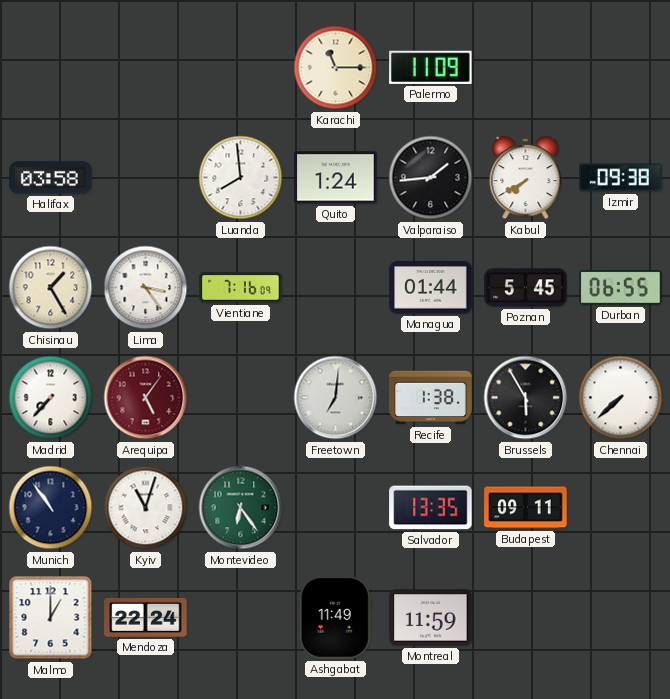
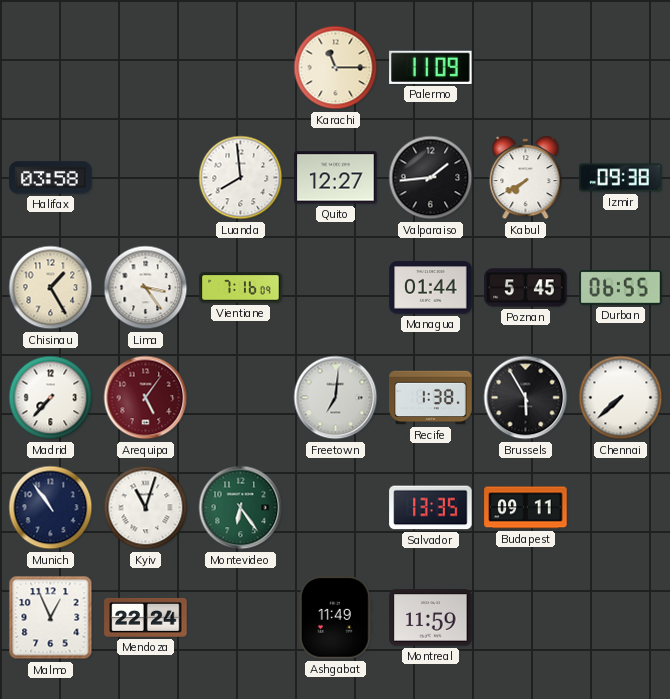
Quito: 1:24 -> 12:27
Malmo: 1:00 -> 12:56
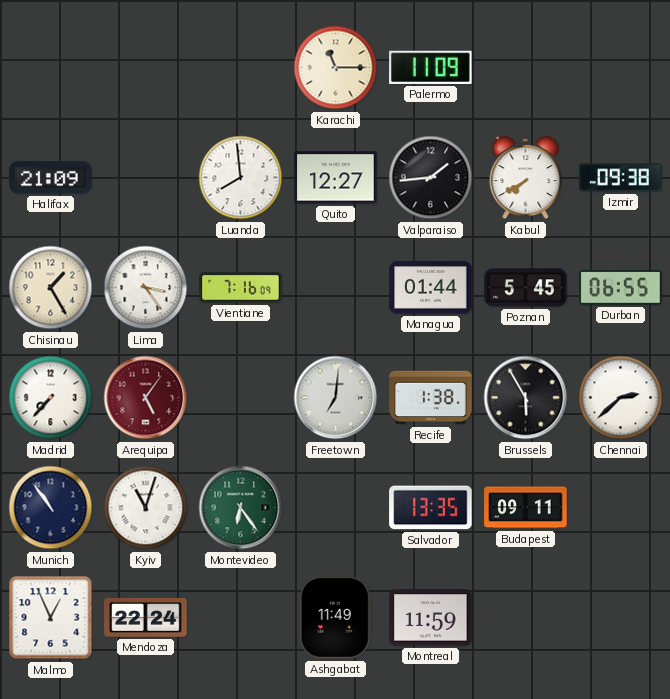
Halifax: 03:58 -> 21:09
Chennai: 7:38 -> 2:38
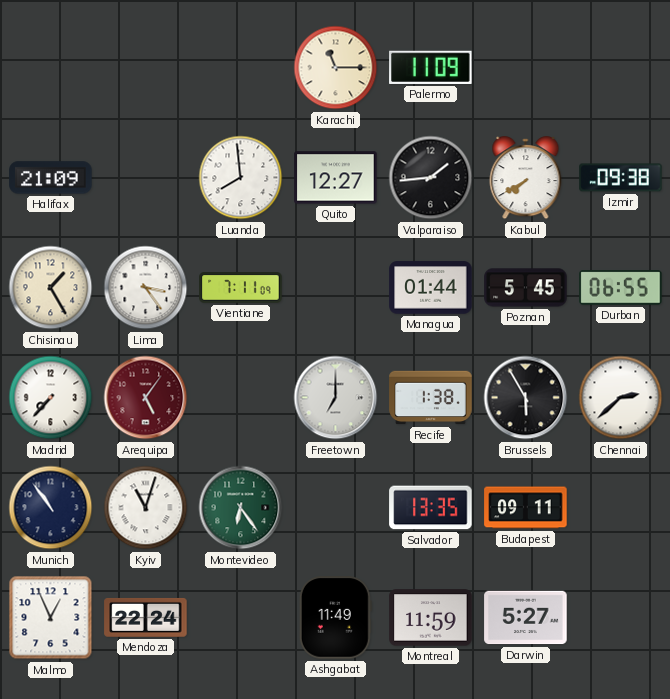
Vientiane: 7:16 -> 7:11
Freetown: 7:01 -> 7:00
Darwin: none -> 5:27
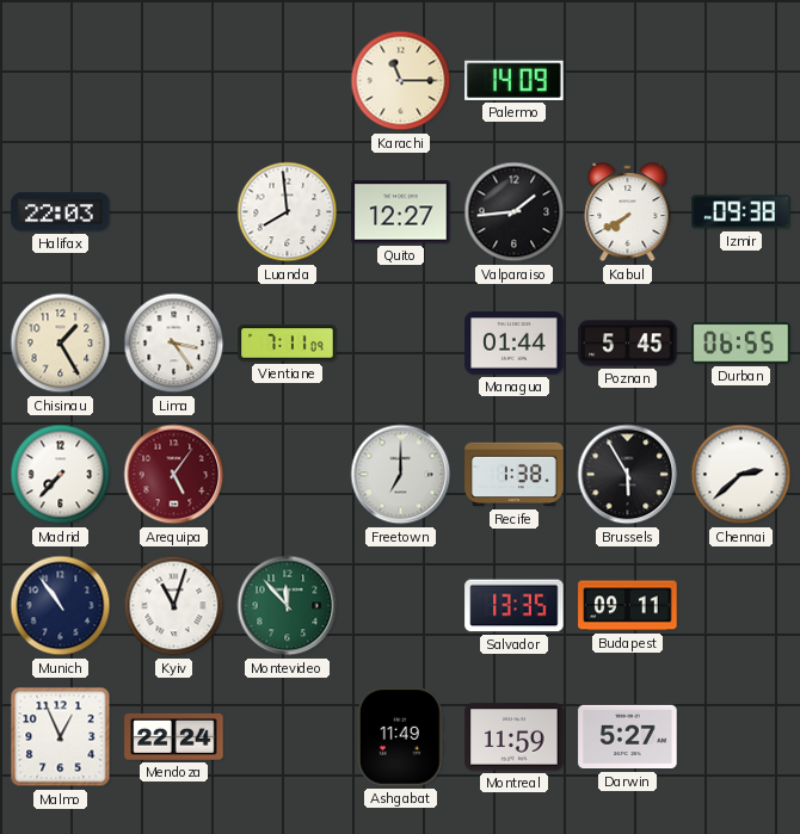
Palermo: 11:09 -> 14:09
Halifax: 21:09 -> 22:03
Montevideo: 6:24 -> 11:53
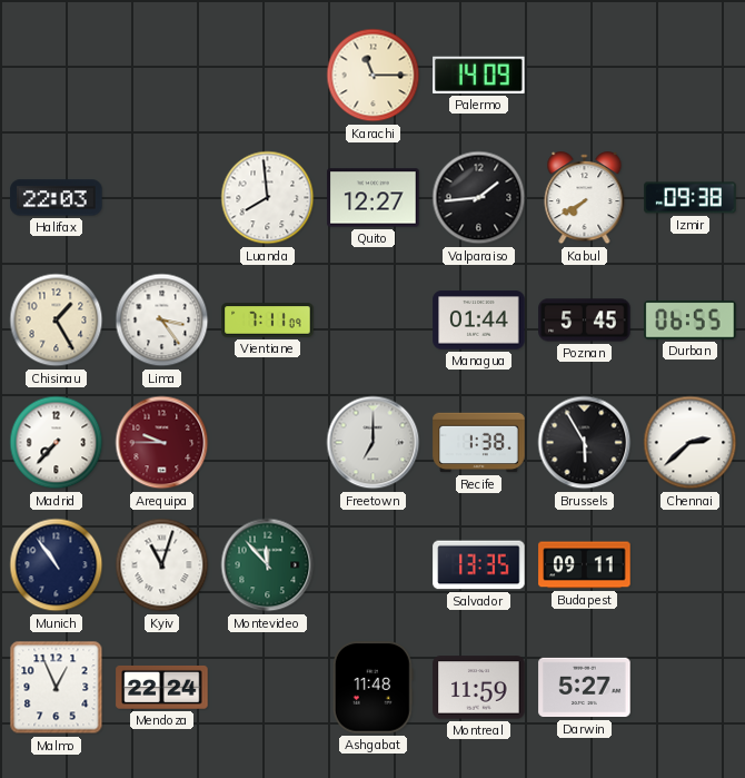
Arequipa: 5:06 -> 9:45
Ashgabat: 11:49 -> 11:48
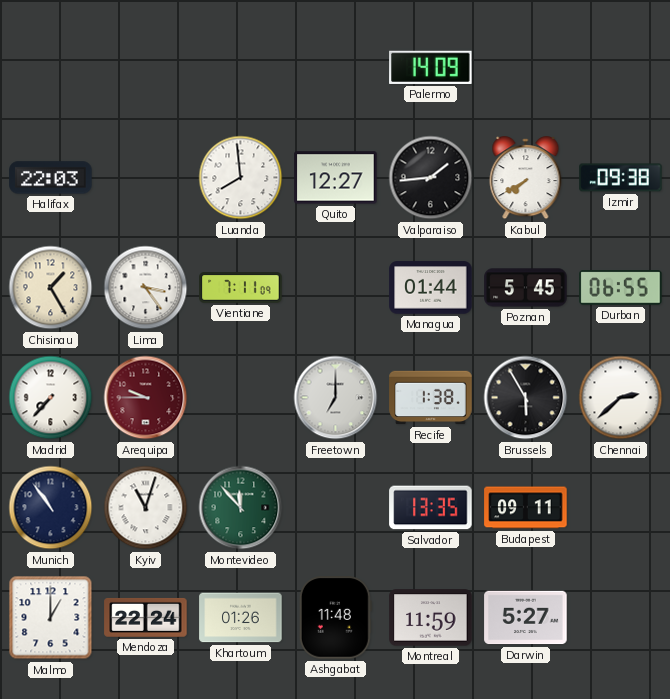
Karachi: 11:15 -> none
Malmo: 12:56 -> 1:00
Khartoum: none -> 01:26
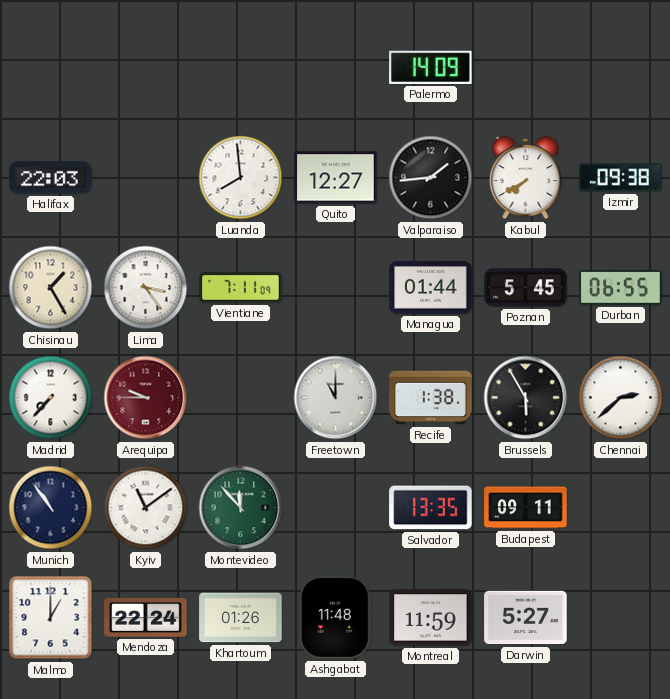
Freetown: 7:00 -> 11:00
Kyiv: 11:03 -> 11:09
